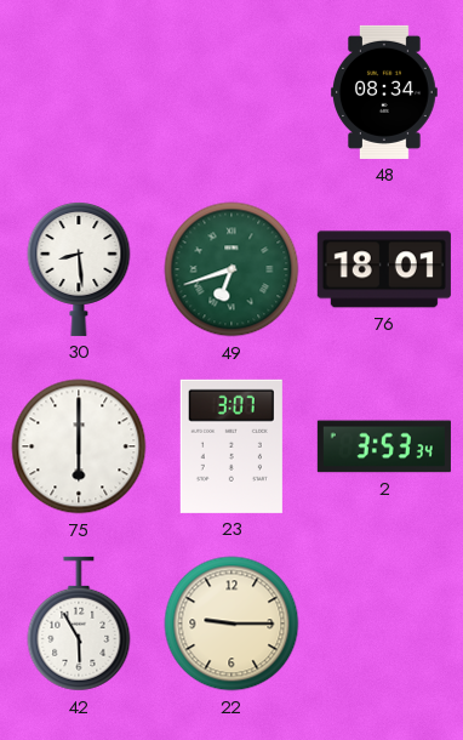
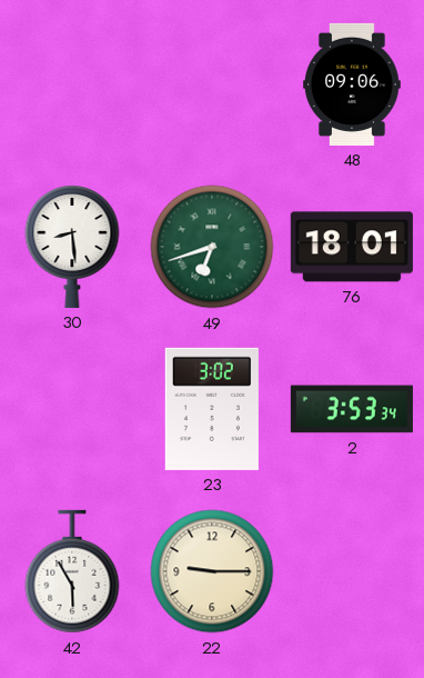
48: 08:34 -> 09:06
75: 6:00 -> none
23: 3:07 -> 3:02
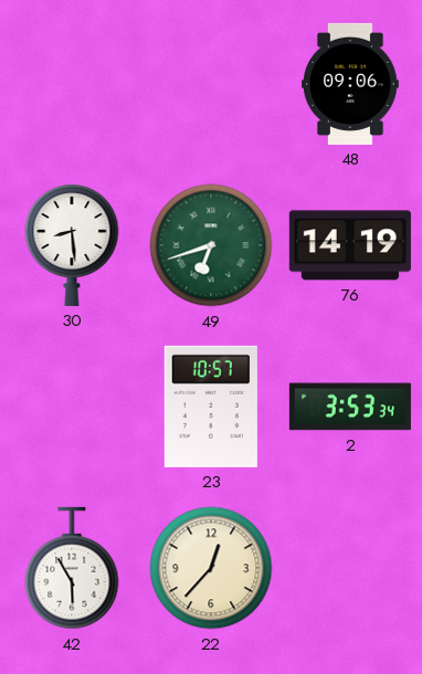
76: 18:01 -> 14:19
23: 3:02 -> 10:57
22: 9:15 -> 12:37
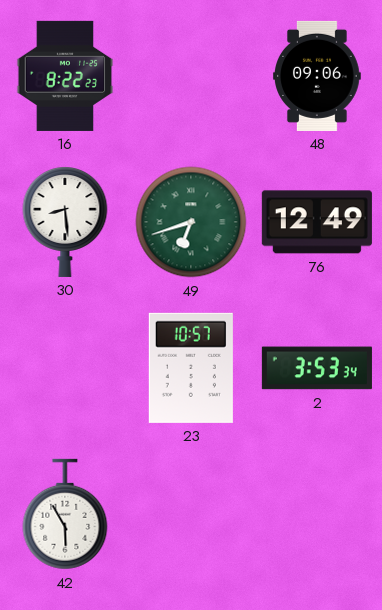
16: none -> 8:22
76: 14:19 -> 12:49
22: 12:37 -> none
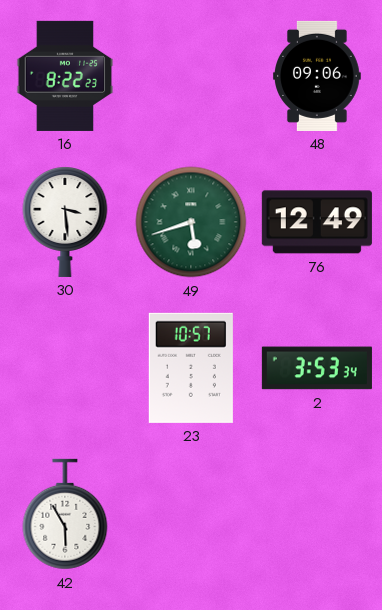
30: 8:29 -> 3:29
49: 6:42 -> 5:42
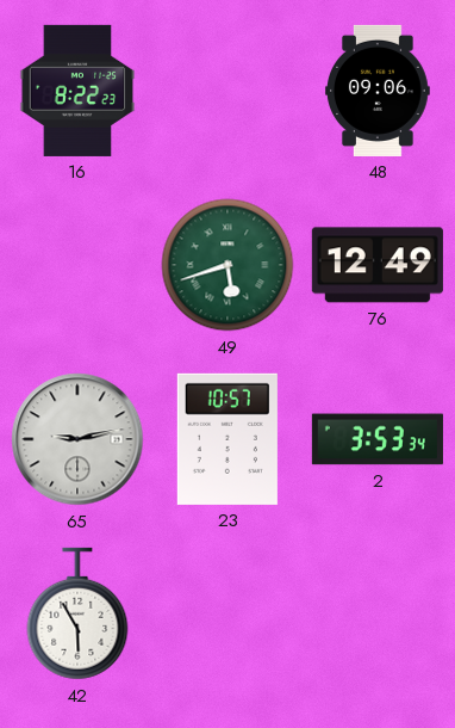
30: 3:29 -> none
65: none -> 9:13
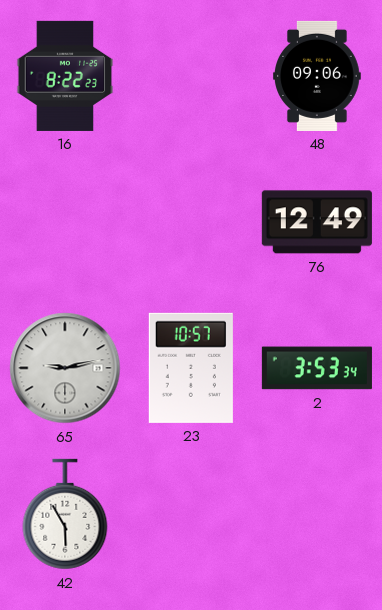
49: 5:42 -> none
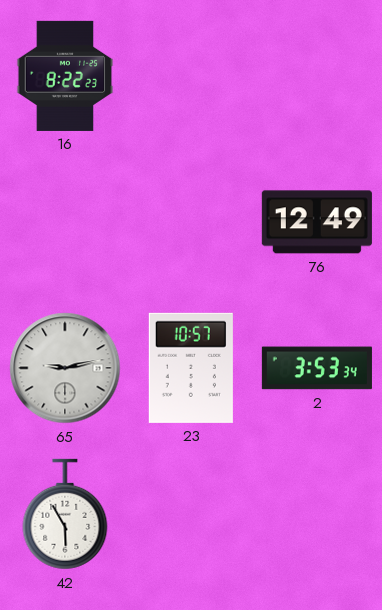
48: 09:06 -> none
